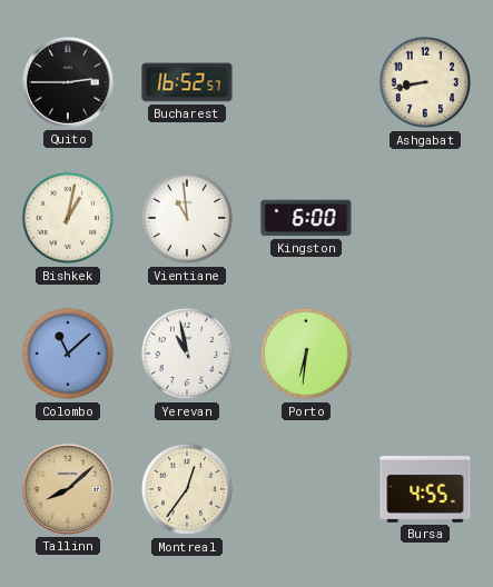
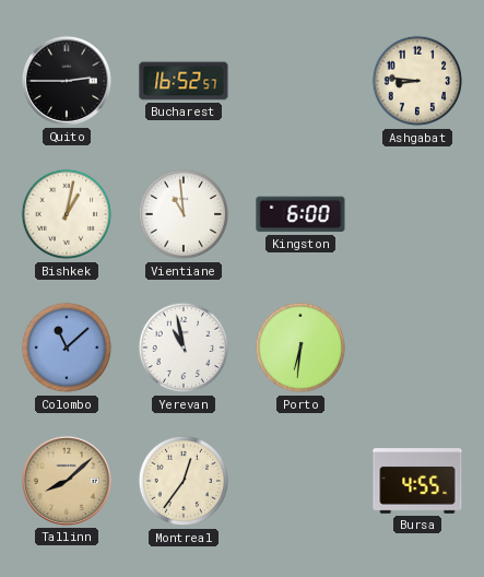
Ashgabat: 8:43 -> 8:46
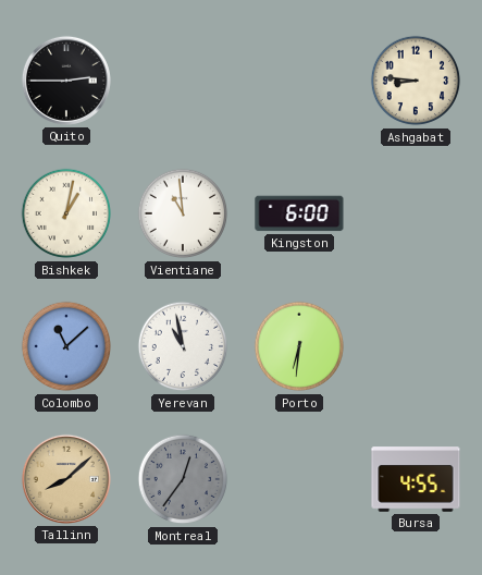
Bucharest: 16:52 -> none
Montreal dial: cream -> grey
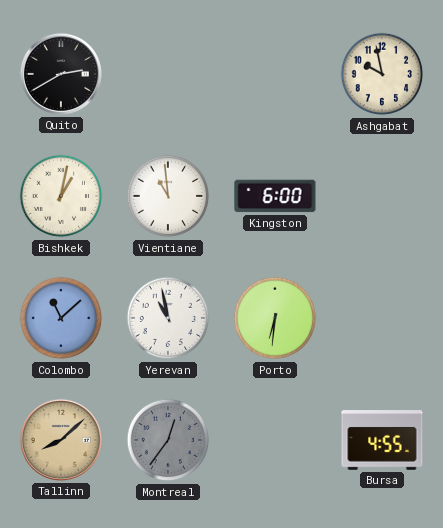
Quito: 2:45 -> 2:40
Ashgabat: 8:46 -> 9:58
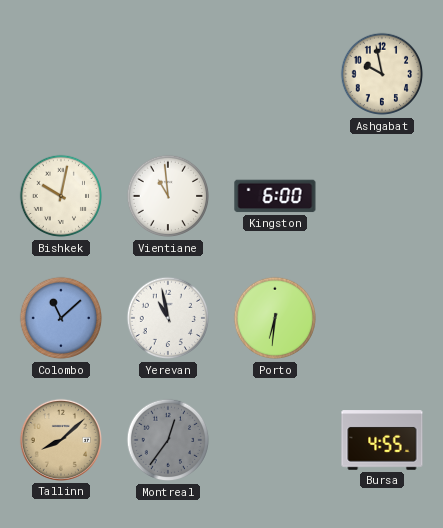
Quito: 2:40 -> none
Bishkek: 1:02 -> 10:02
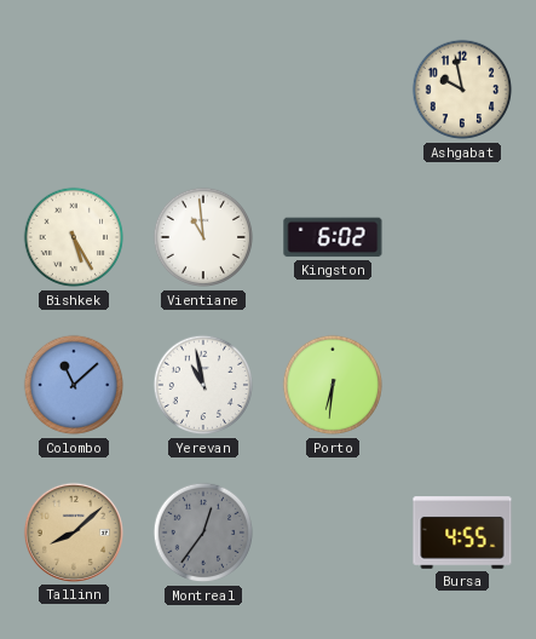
Bishkek: 10:02 -> 5:25
Kingston: 6:00 -> 6:02
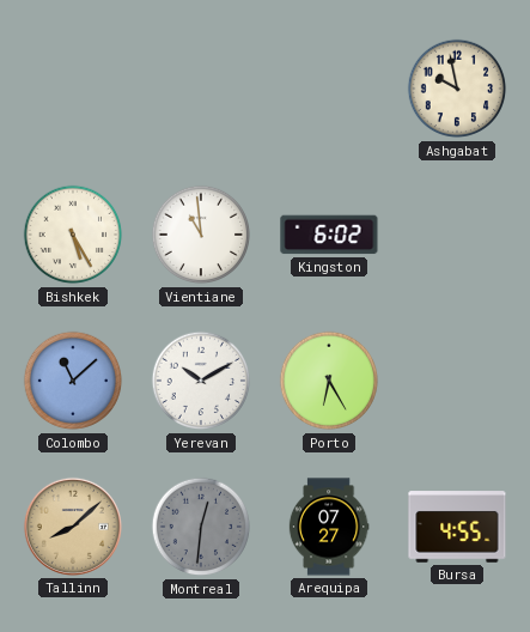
Yerevan: 10:58 -> 10:10
Porto: 6:31 -> 6:25
Montreal: 12:36 -> 12:31
Arequipa: none -> 07:27
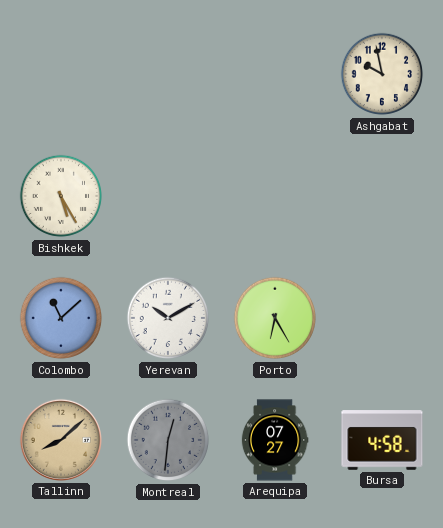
Vientiane: 10:59 -> none
Kingston: 6:02 -> none
Bursa: 4:55 -> 4:58
